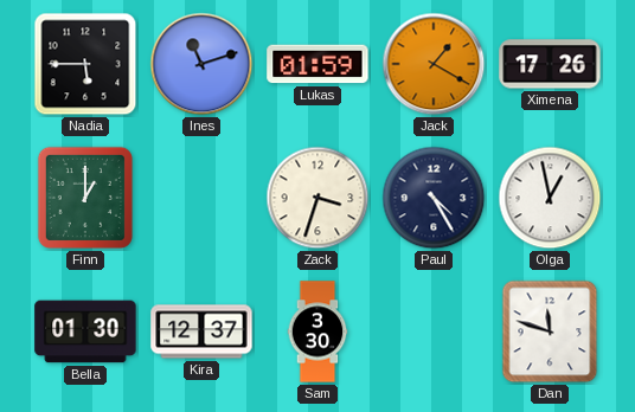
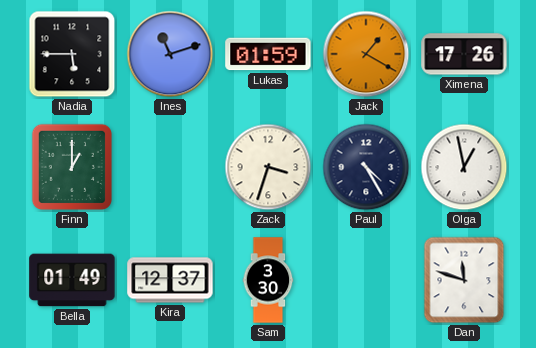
Bella: 01:30 -> 01:49
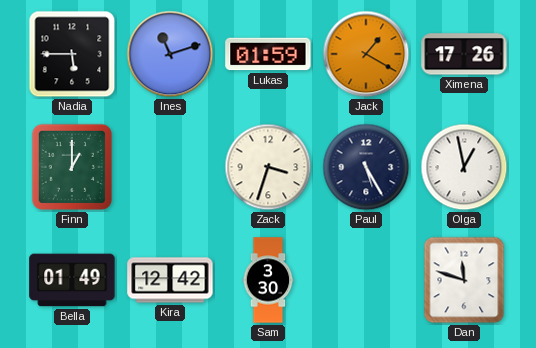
Paul: 4:25 -> 5:25
Kira: 12:37 -> 12:42
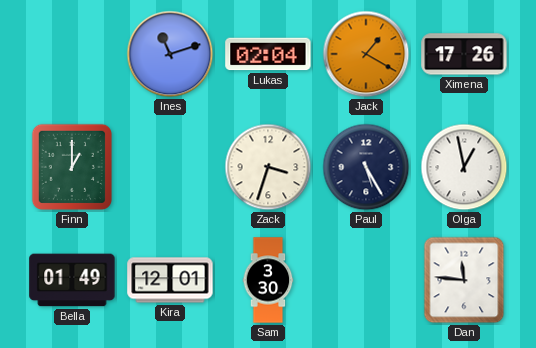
Nadia: 5:45 -> none
Lukas: 01:59 -> 02:04
Kira: 12:42 -> 12:01
Dan: 11:48 -> 11:46
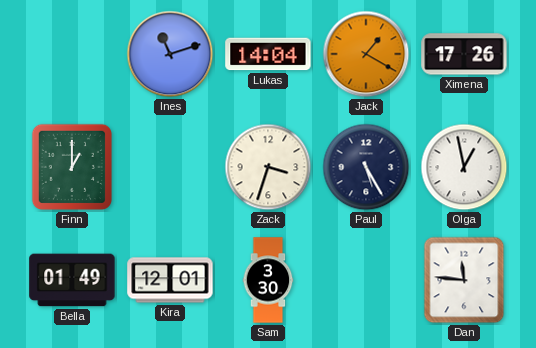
Lukas: 02:04 -> 14:04
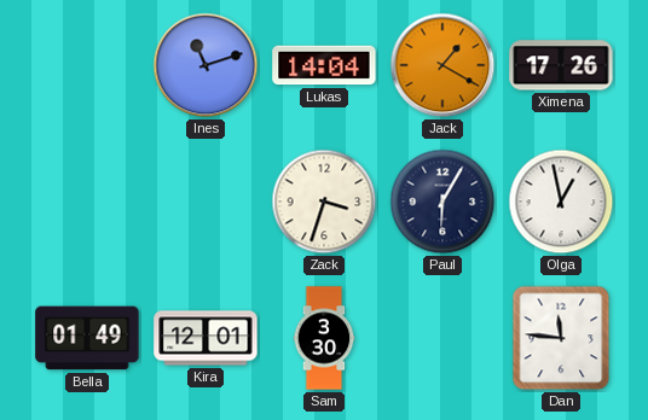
Finn: 1:00 -> none
Paul: 5:25 -> 6:05
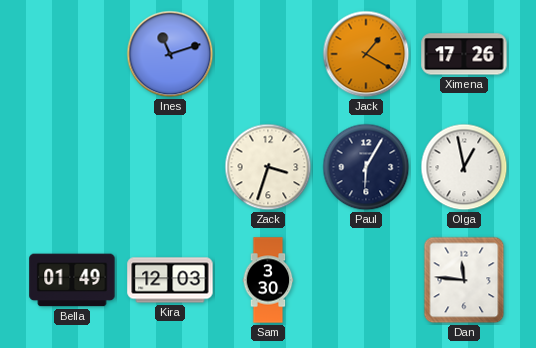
Lukas: 14:04 -> none
Kira: 12:01 -> 12:03
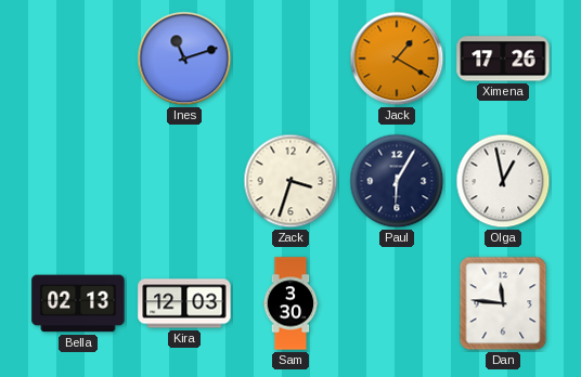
Bella: 01:49 -> 02:13
